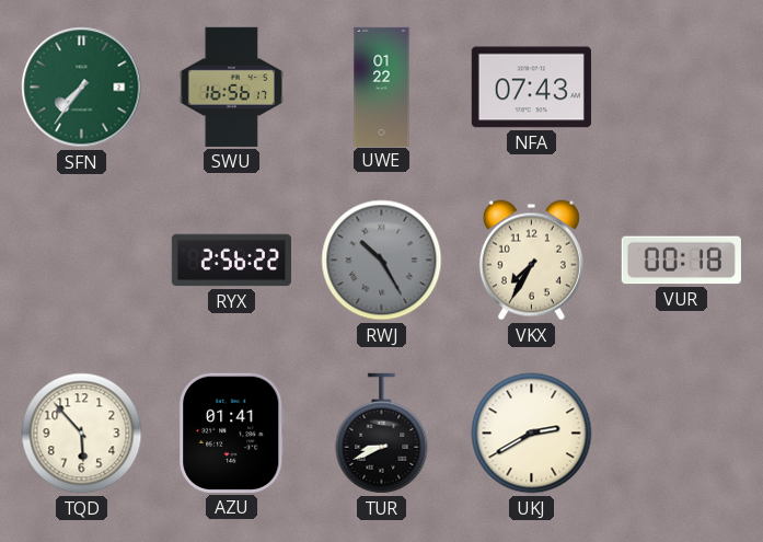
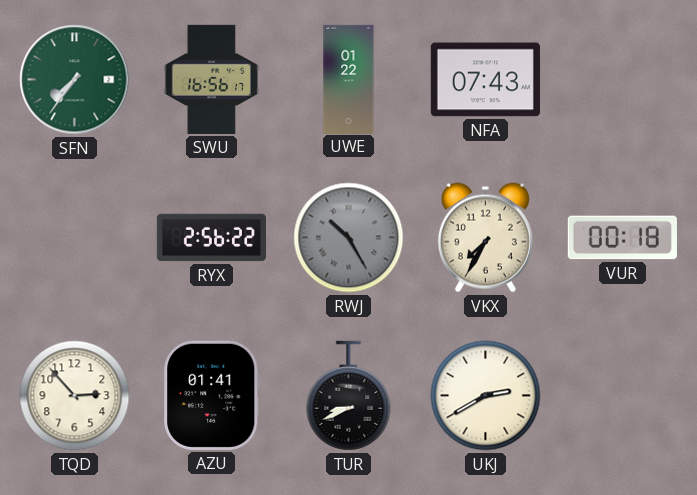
TQD: 5:53 -> 2:53
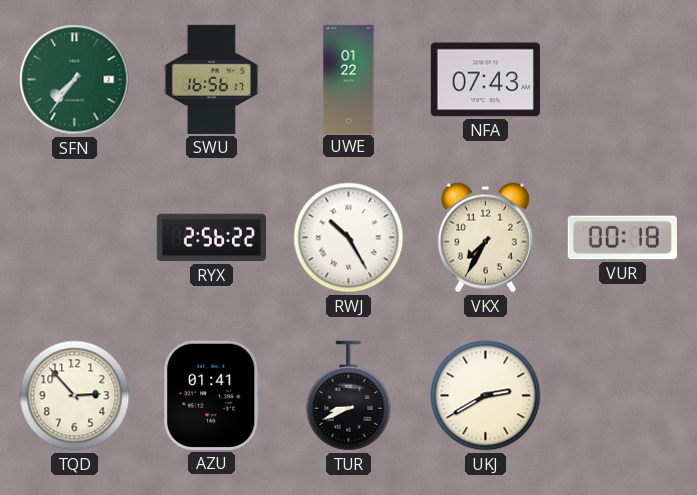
RWJ dial: grey -> white
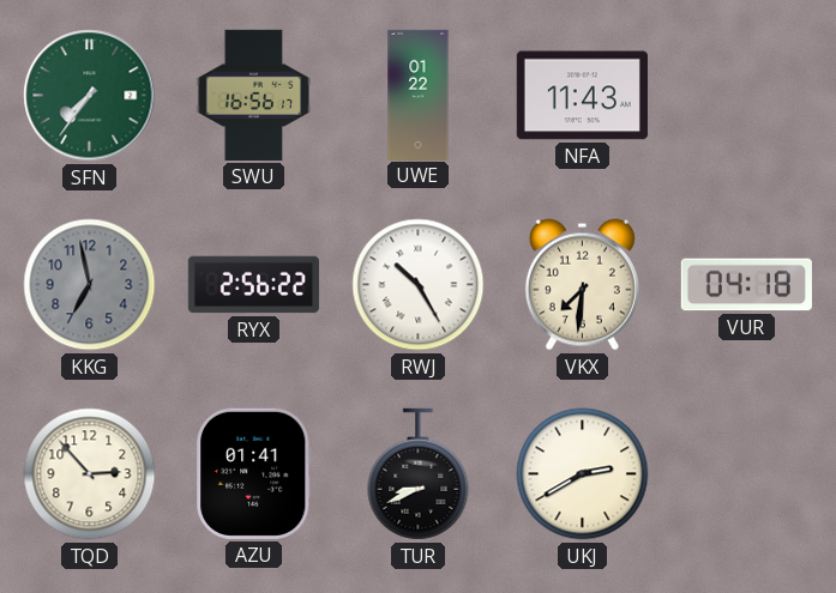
NFA: 07:43 -> 11:43
KKG: none -> 6:58
VKX: 7:35 -> 7:31
VUR: 00:18 -> 04:18
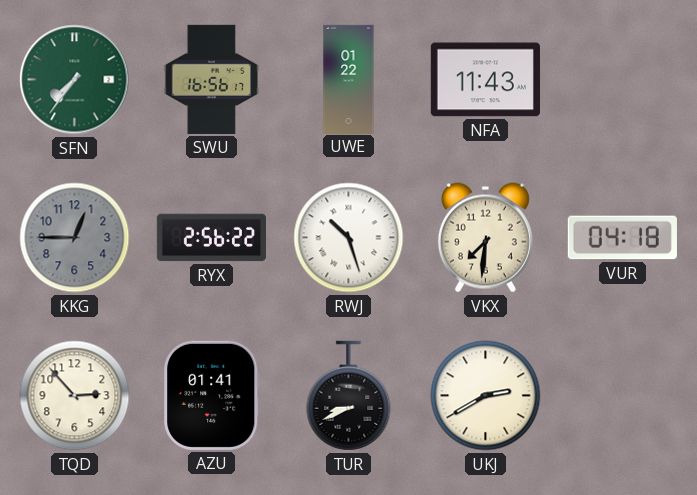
KKG: 6:58 -> 12:45
RWJ: 10:25 -> 10:27
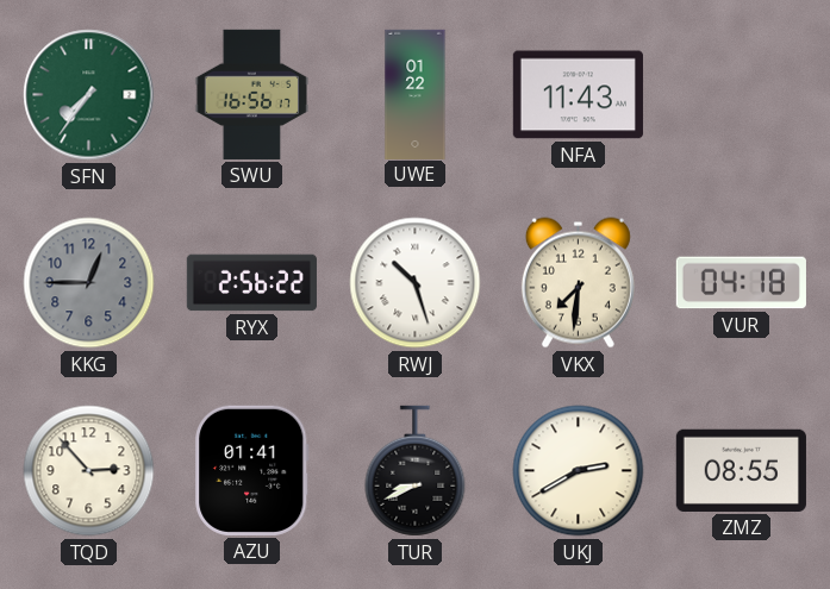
ZMZ: none -> 08:55
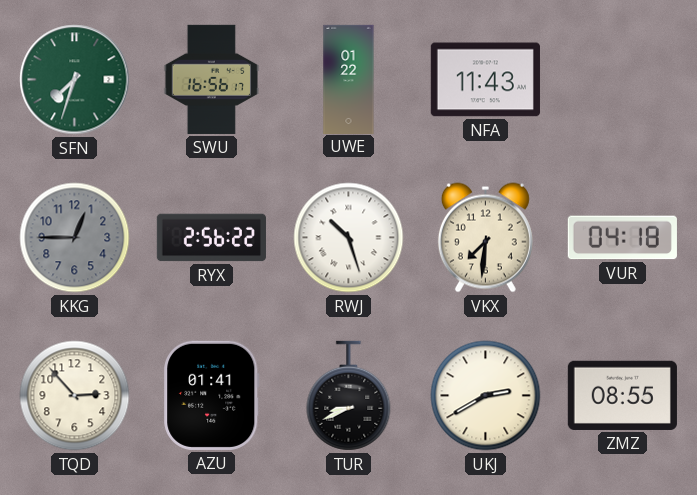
SFN: 7:36 -> 7:33
